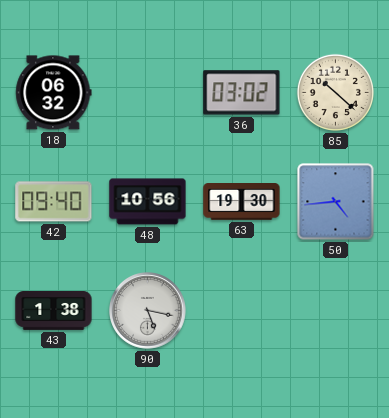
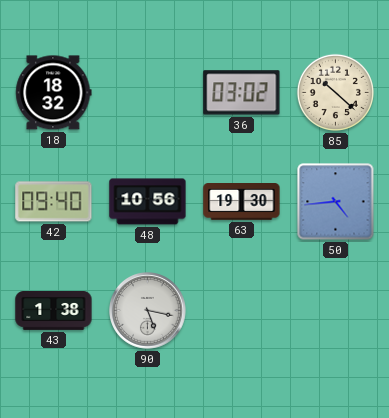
18: 06:32 -> 18:32
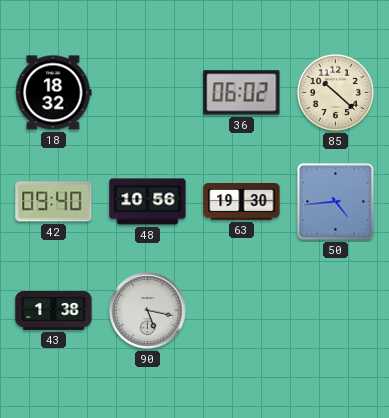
36: 03:02 -> 06:02
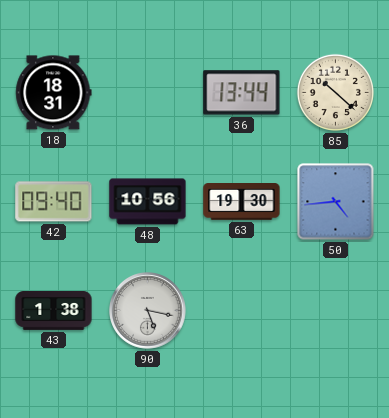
18: 18:32 -> 18:31
36: 06:02 -> 13:44
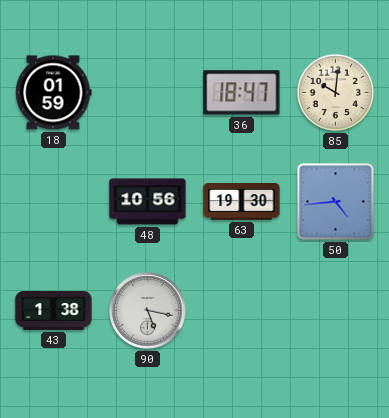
18: 18:31 -> 01:59
36: 13:44 -> 18:47
85: 10:22 -> 10:01
42: 09:40 -> none
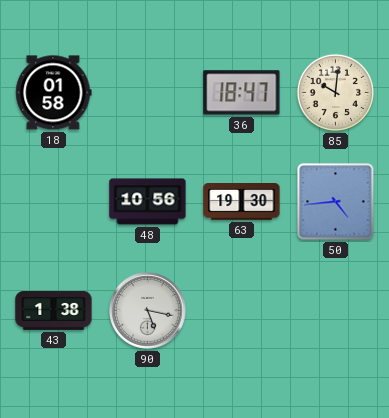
18: 01:59 -> 01:58
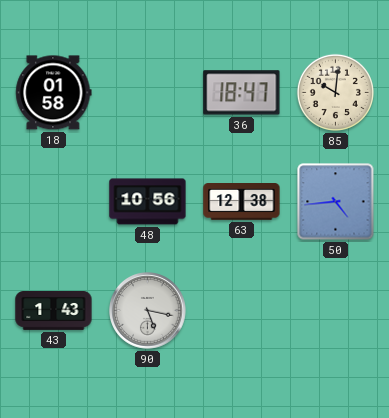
63: 19:30 -> 12:38
43: 1:38 -> 1:43
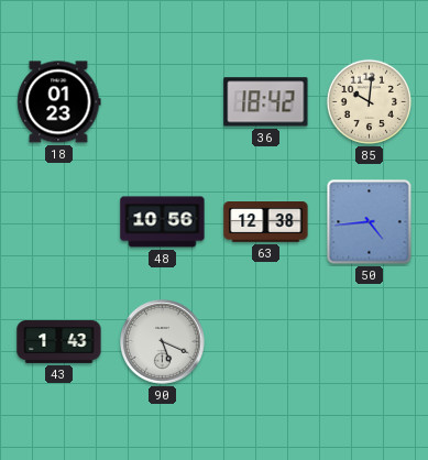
18: 01:58 -> 01:23
36: 18:47 -> 18:42
90: 5:17 -> 5:19
